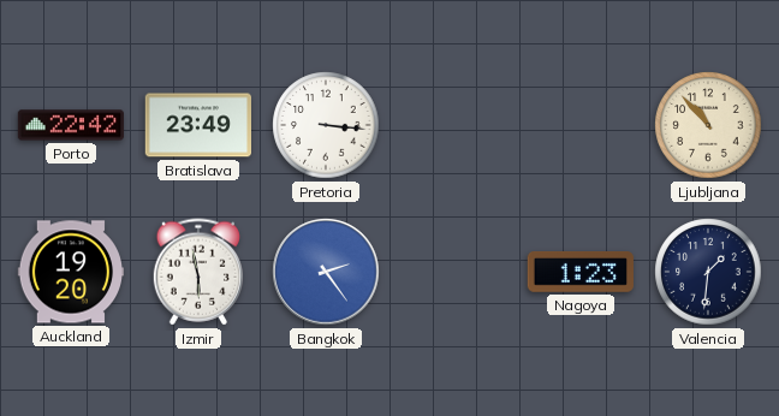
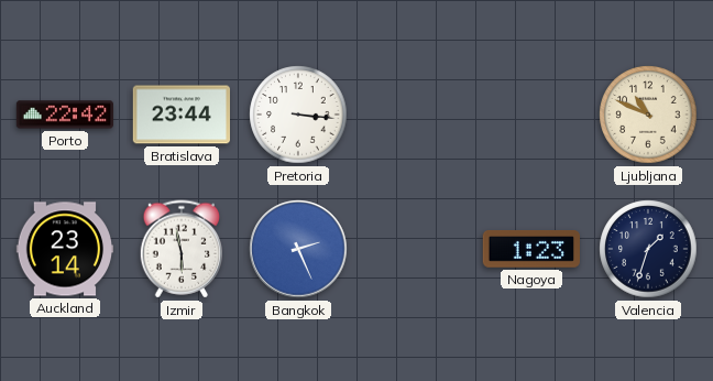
Bratislava: 23:49 -> 23:44
Ljubljana: 10:53 -> 10:49
Auckland: 19:20 -> 23:14
Bangkok: 2:24 -> 2:26
Valencia: 1:31 -> 1:33
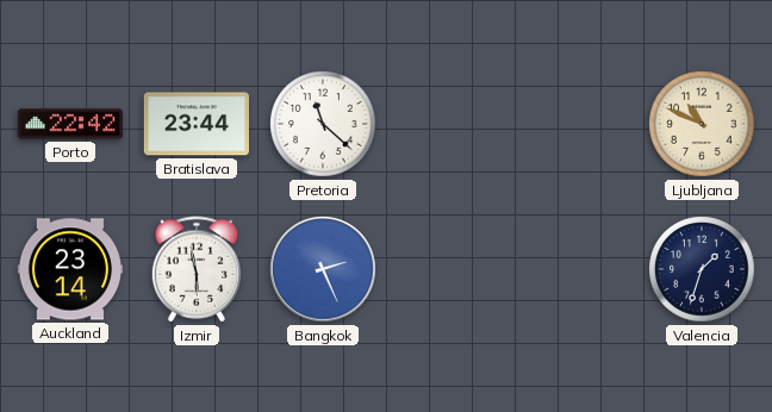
Pretoria: 3:16 -> 11:22
Nagoya: 1:23 -> none
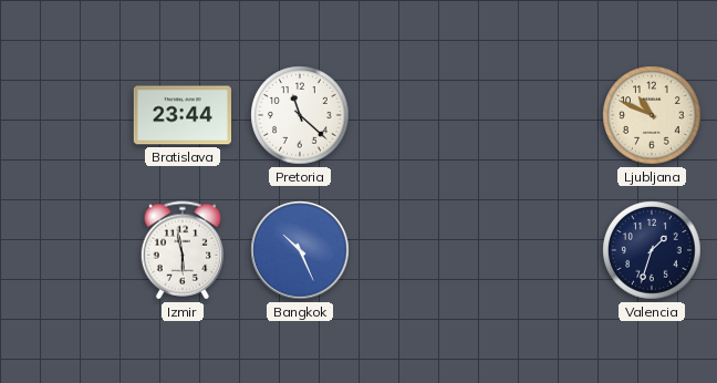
Porto: 22:42 -> none
Auckland: 23:14 -> none
Bangkok: 2:26 -> 10:26
